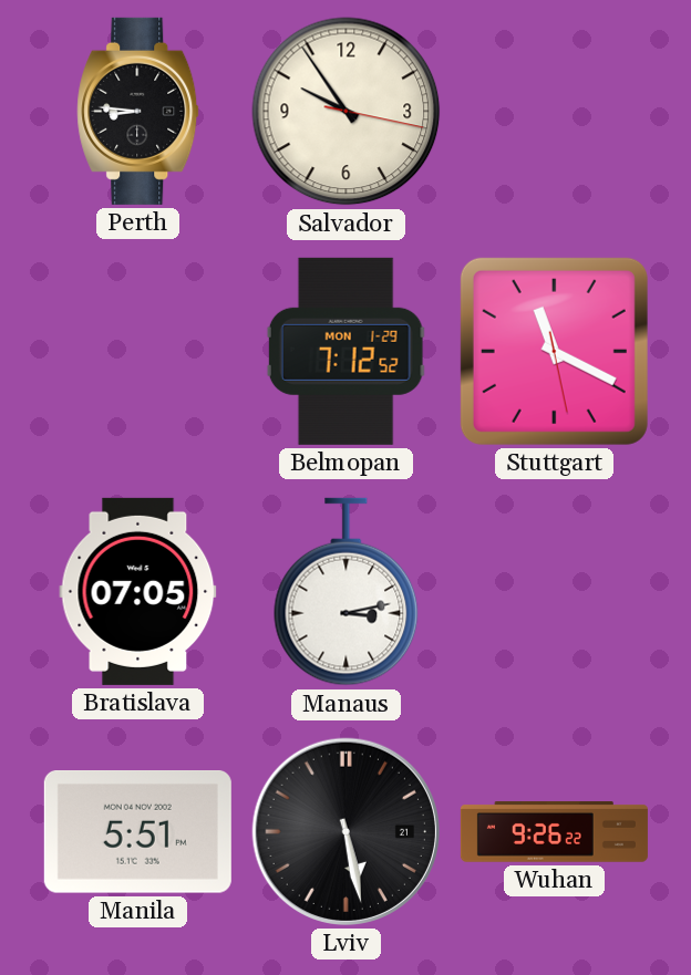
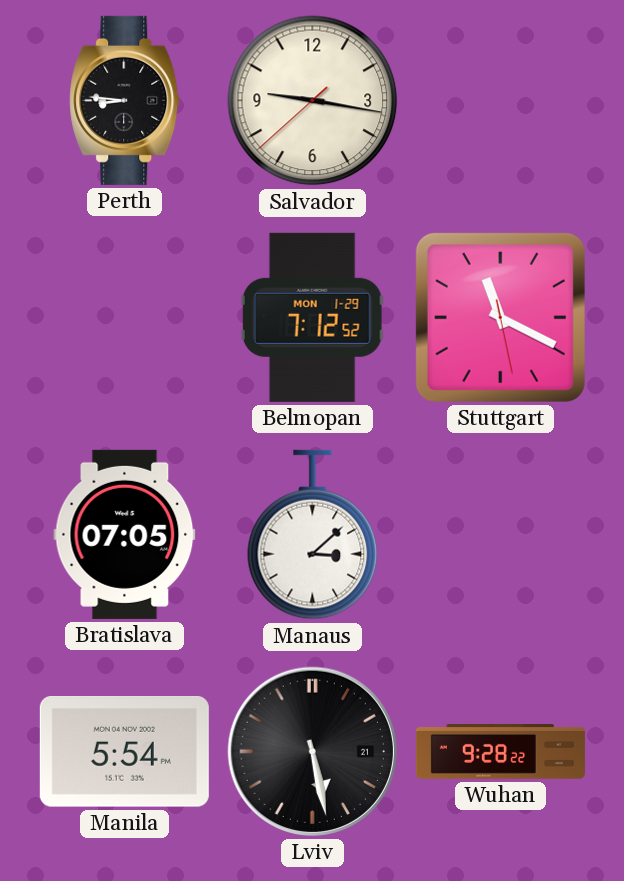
Salvador: 9:54 -> 9:16
Manaus: 3:13 -> 3:08
Manila: 5:51 -> 5:54
Wuhan: 9:26 -> 9:28
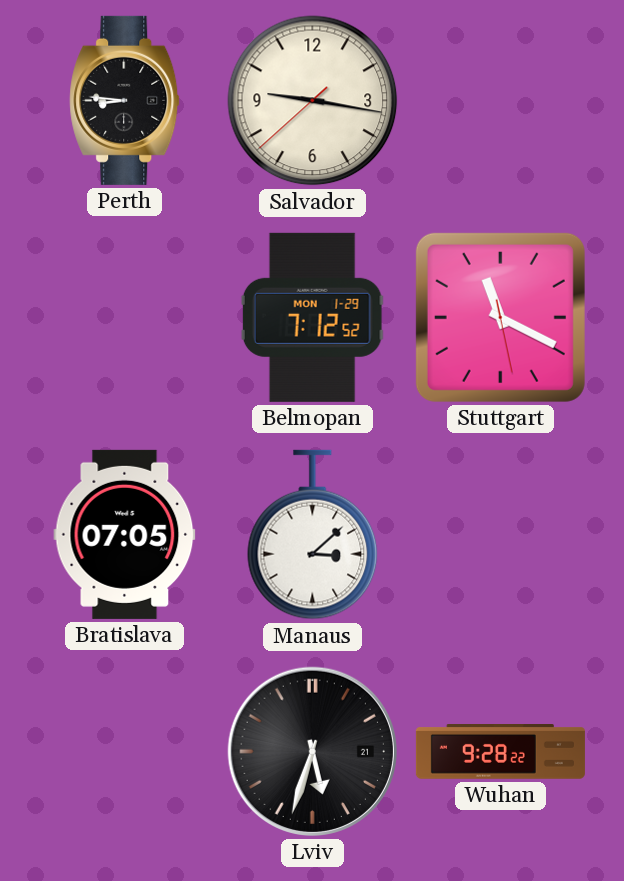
Manila: 5:54 -> none
Lviv: 5:28 -> 5:33
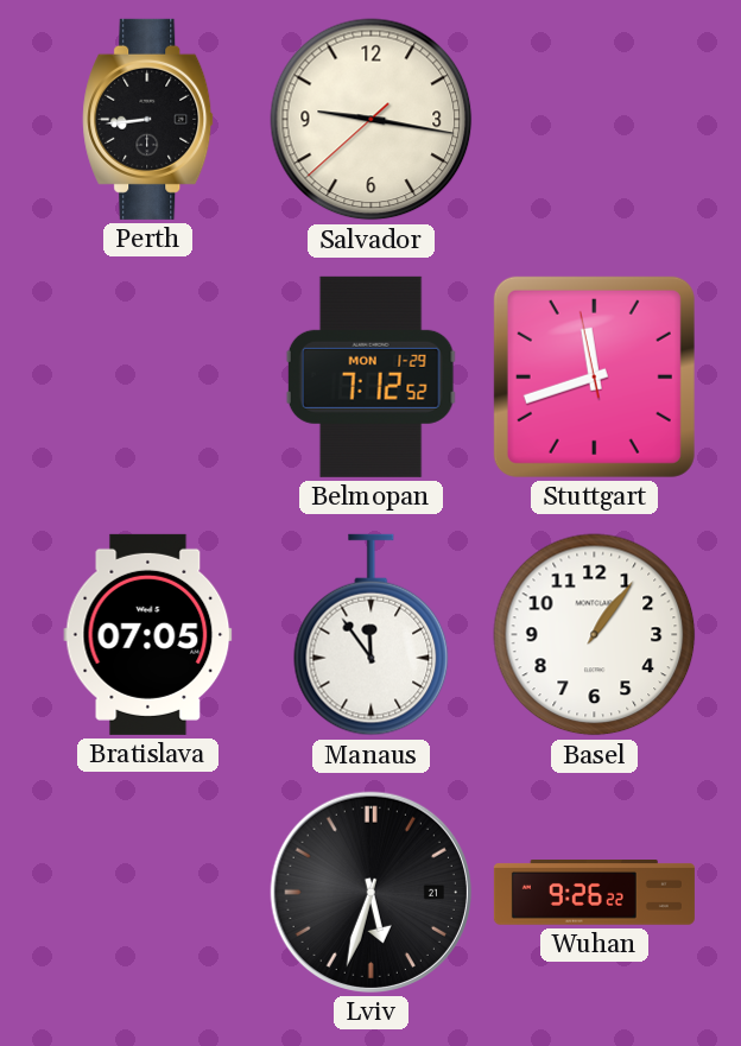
Perth: 8:46 -> 8:44
Stuttgart: 11:19 -> 11:41
Manaus: 3:08 -> 11:54
Basel: none -> 1:06
Wuhan: 9:28 -> 9:26
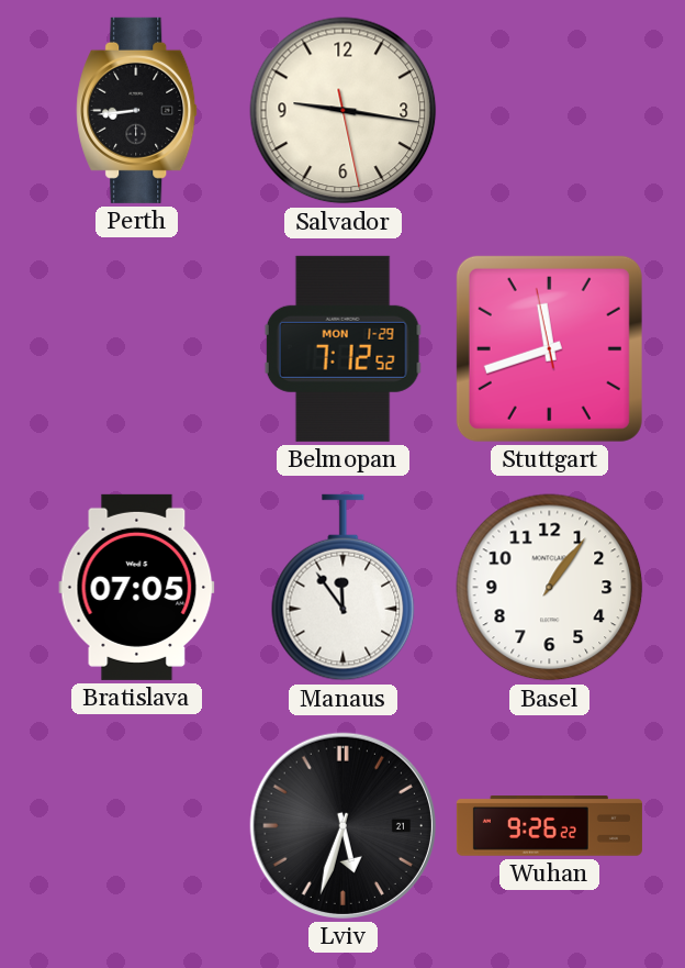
Salvador: 9:16:38 -> 9:16:28
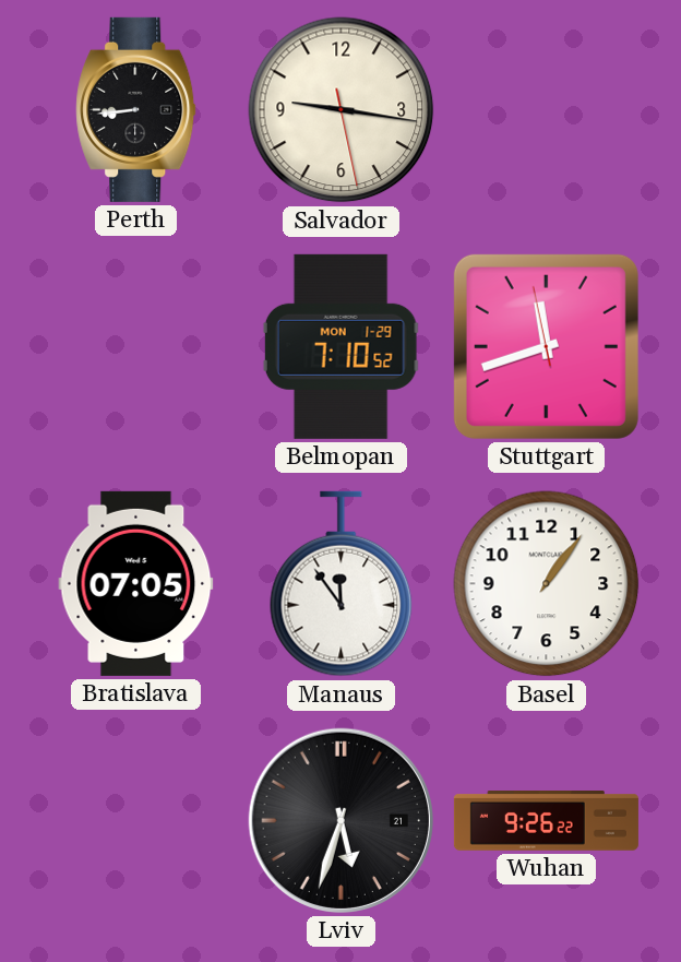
Belmopan: 7:12 -> 7:10
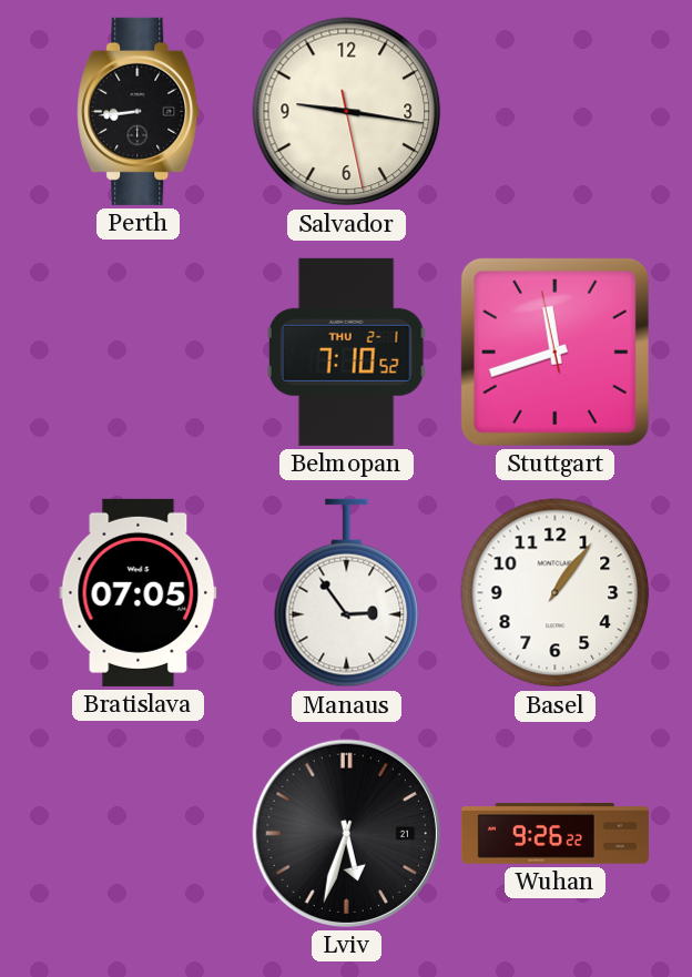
Belmopan date: MON 1-29 -> THU 2-1
Manaus: 11:54 -> 2:54
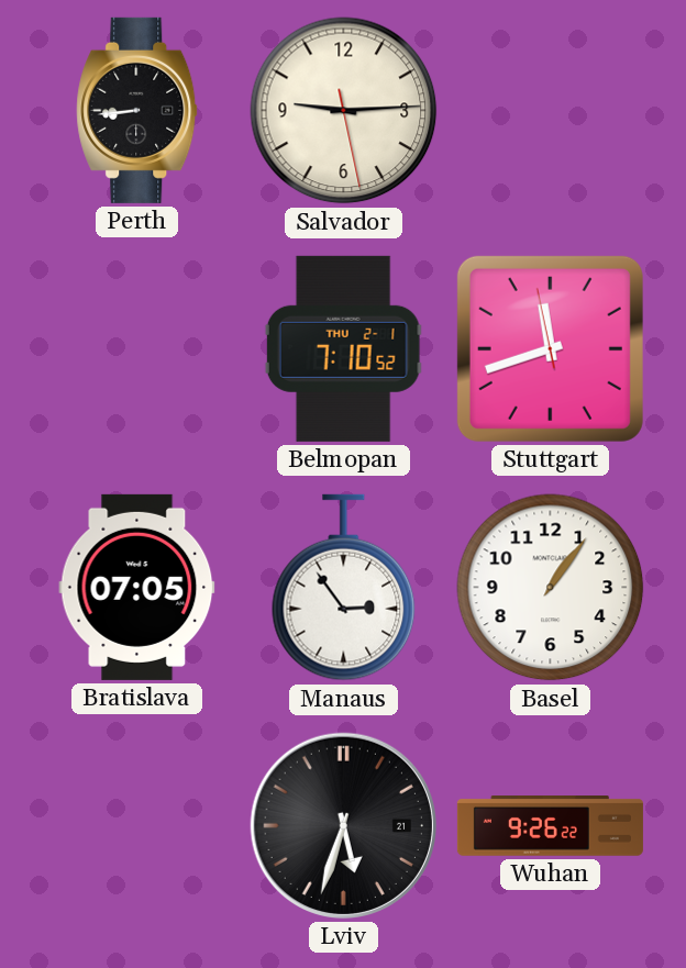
Salvador: 9:16 -> 9:14
